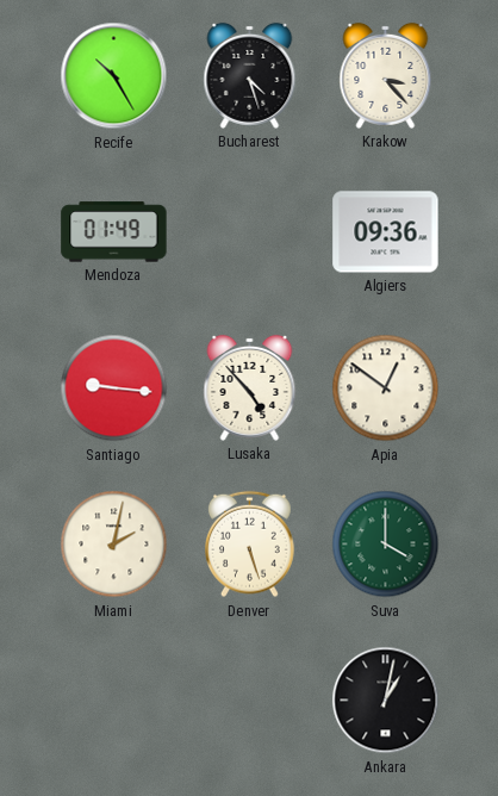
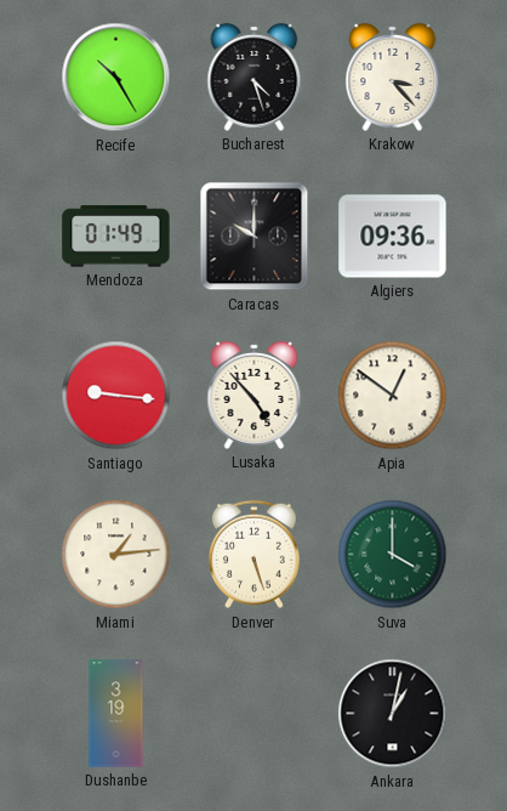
Caracas: none -> 10:00
Miami: 2:02 -> 1:14
Dushanbe: none -> 3:19
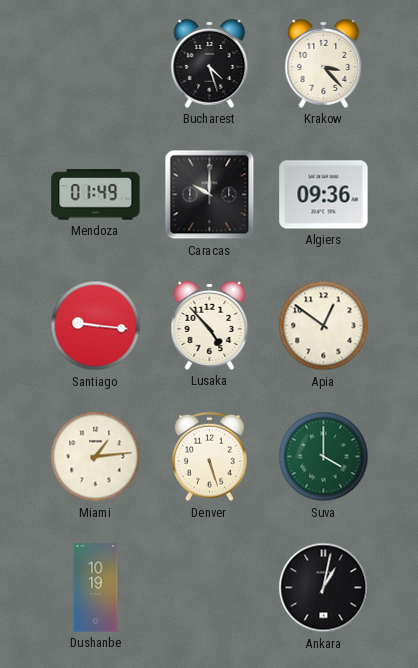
Recife: 10:25 -> none
Dushanbe: 3:19 -> 10:19
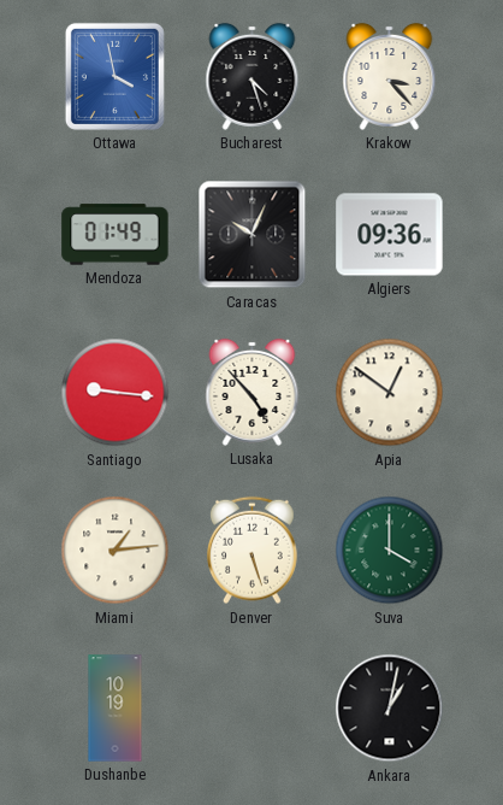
Ottawa: none -> 3:58
Caracas: 10:00 -> 10:04
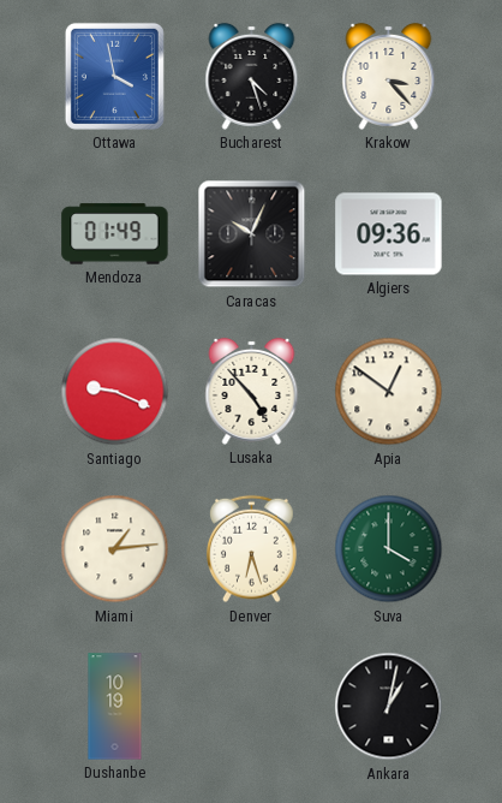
Santiago: 9:16 -> 9:19
Denver: 5:27 -> 6:27
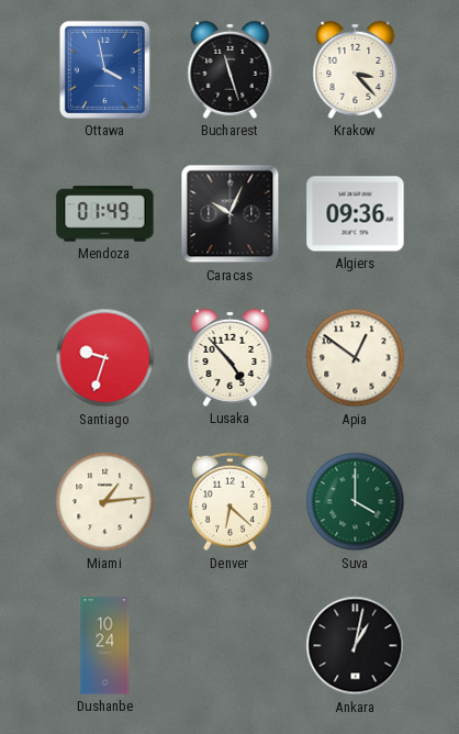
Bucharest: 4:27 -> 11:27
Santiago: 9:19 -> 9:33
Denver: 6:27 -> 6:22
Dushanbe: 10:19 -> 10:24
